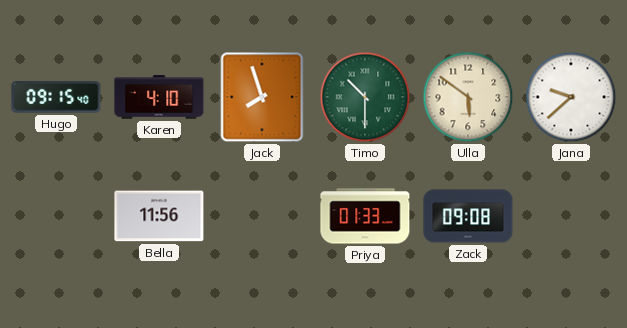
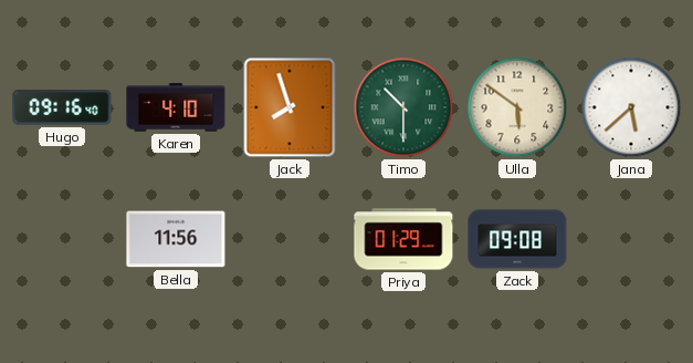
Hugo: 09:15 -> 09:16
Jana: 9:38 -> 5:38
Priya: 01:33 -> 01:29
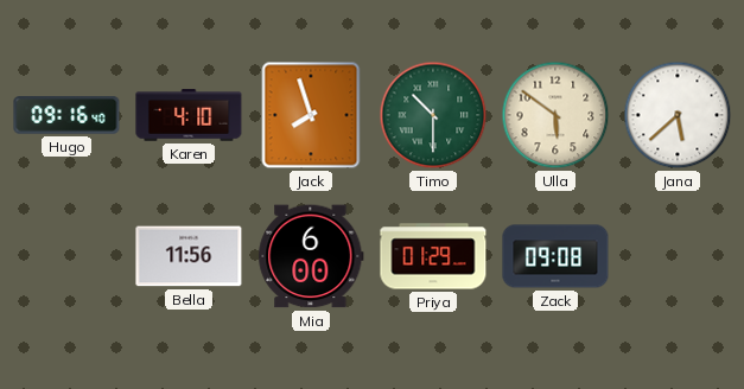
Mia: none -> 6:00
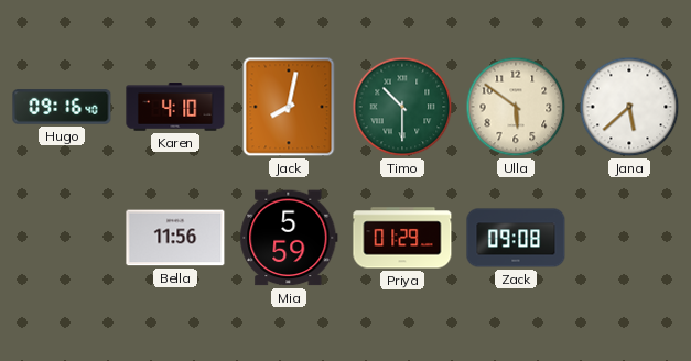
Jack: 7:57 -> 8:02
Mia: 6:00 -> 5:59
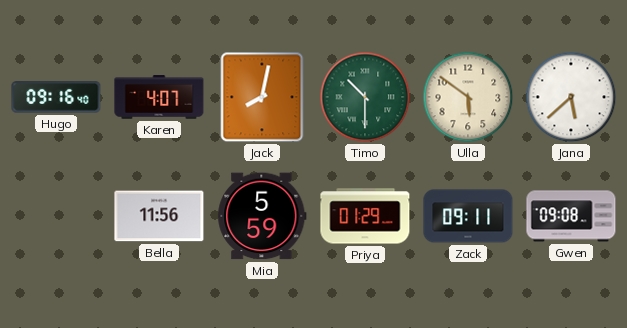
Karen: 4:10 -> 4:07
Zack: 09:08 -> 09:11
Gwen: none -> 09:08
